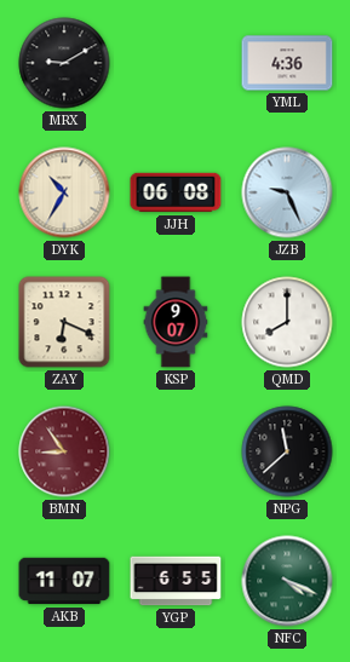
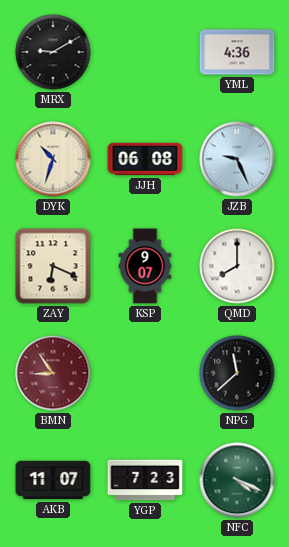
DYK: 10:35 -> 10:33
YGP: 6:55 -> 7:23
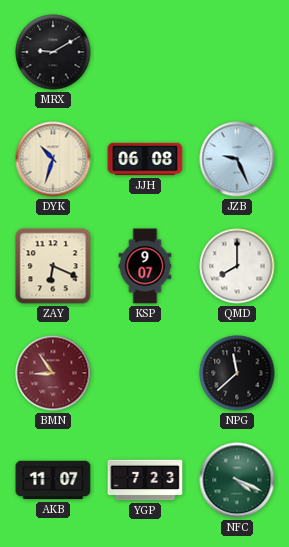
YML: 4:36 -> none
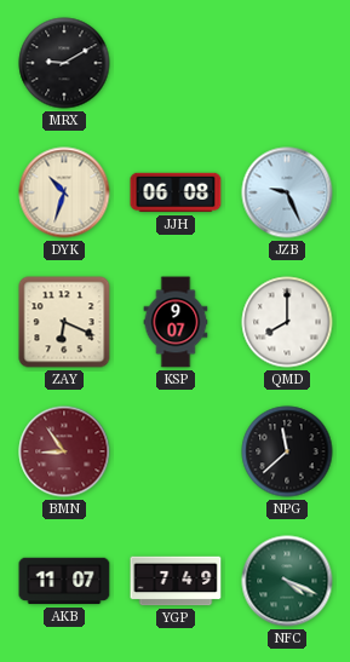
YGP: 7:23 -> 7:49
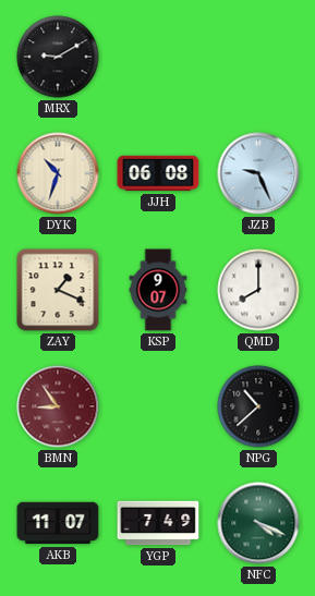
ZAY: 6:19 -> 1:19
NPG: 11:38 -> 10:38
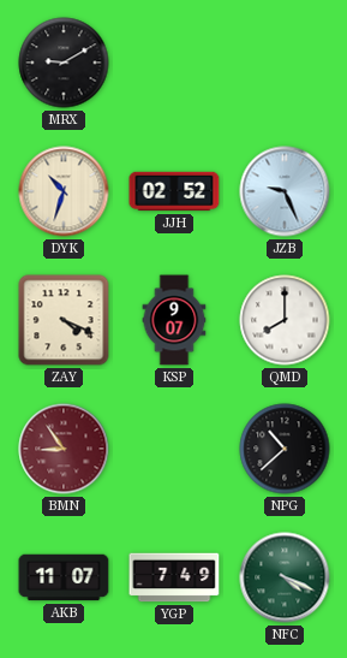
JJH: 06:08 -> 02:52
ZAY: 1:19 -> 4:19
